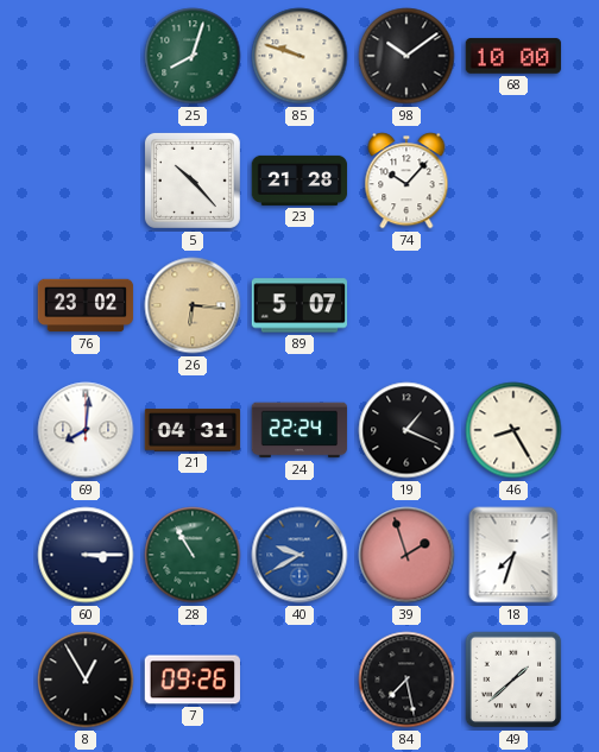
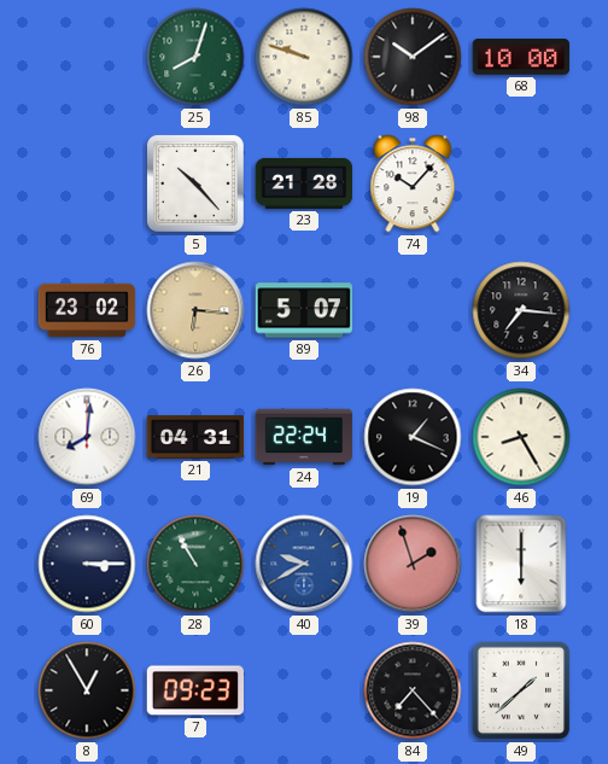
34: none -> 7:16
18: 7:33 -> 6:00
7: 09:26 -> 09:23
84: 7:28 -> 7:23
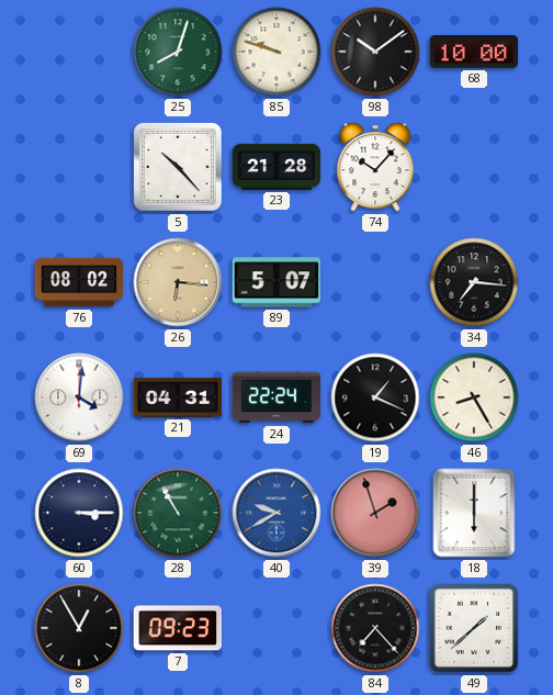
76: 23:02 -> 08:02
69: 8:01 -> 4:01
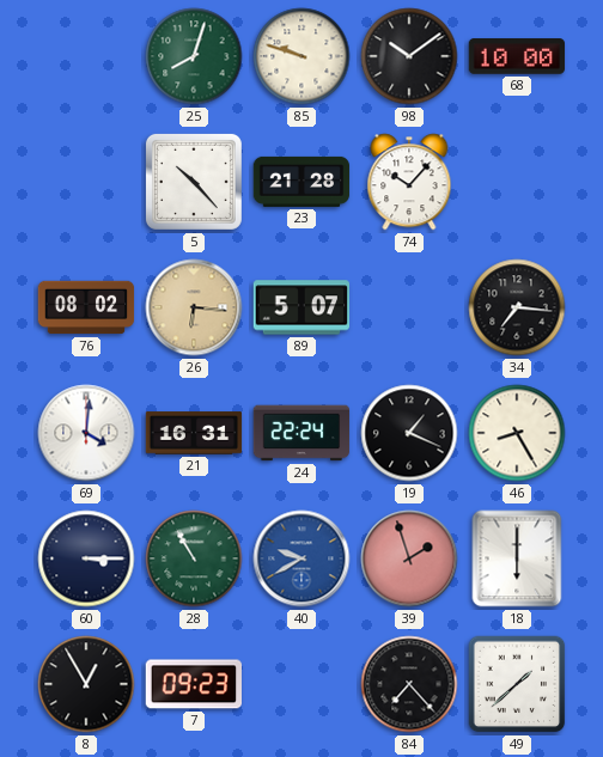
21: 04:31 -> 16:31
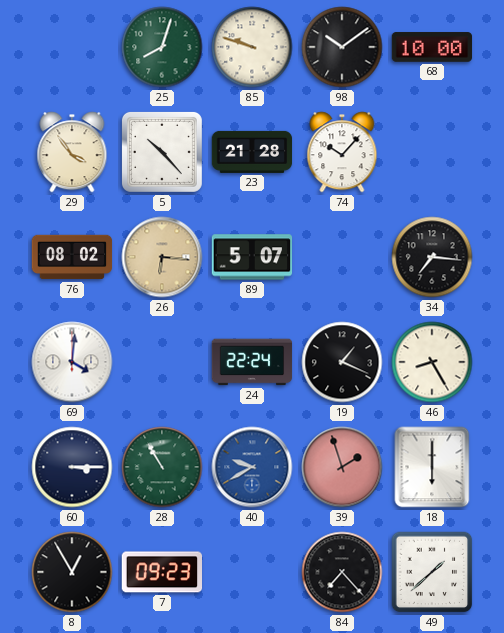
29: none -> 3:54
21: 16:31 -> none
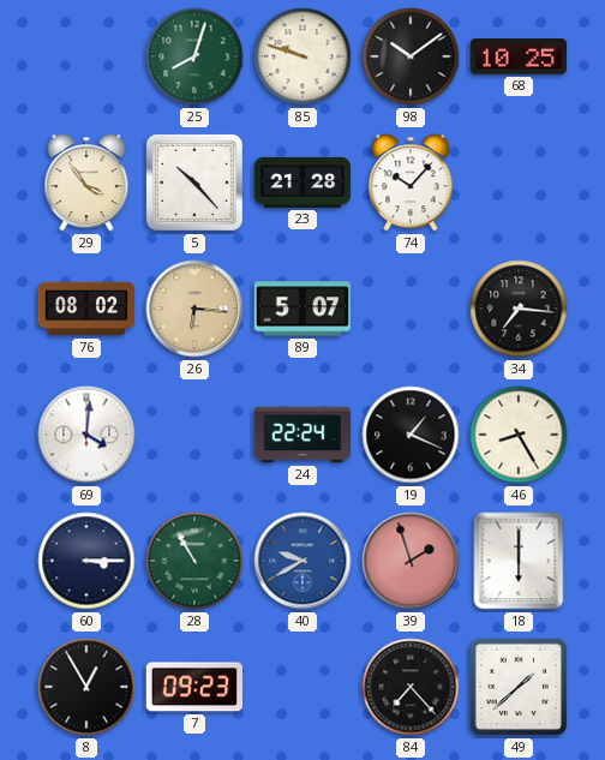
68: 10:00 -> 10:25
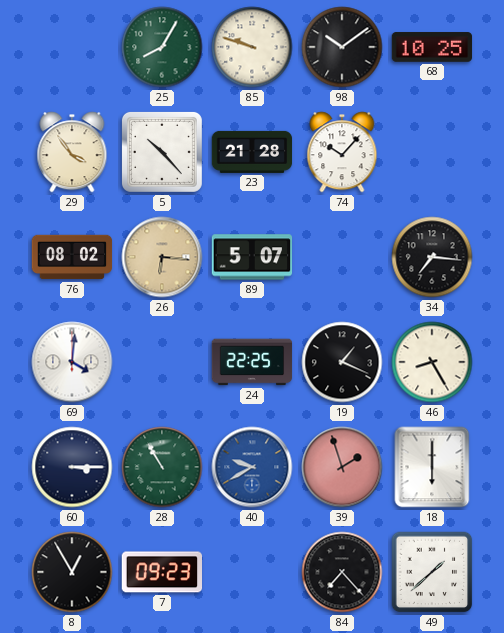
25: 8:03 -> 8:05
24: 22:24 -> 22:25
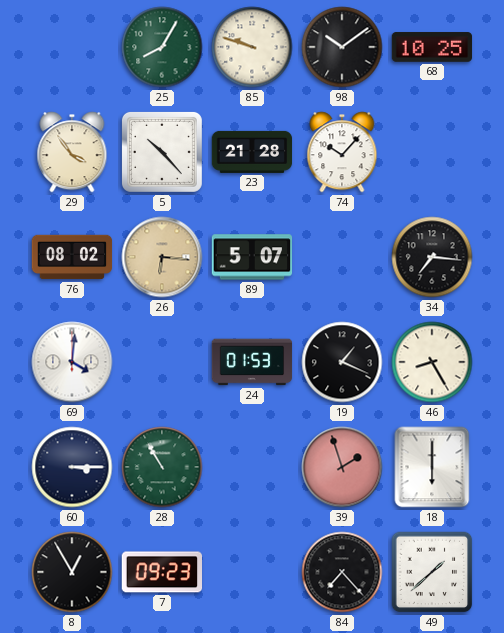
24: 22:25 -> 01:53
40: 9:40 -> none
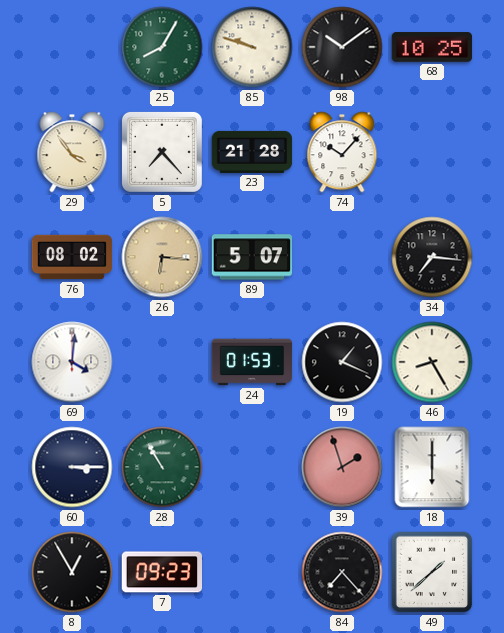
5: 10:23 -> 7:23
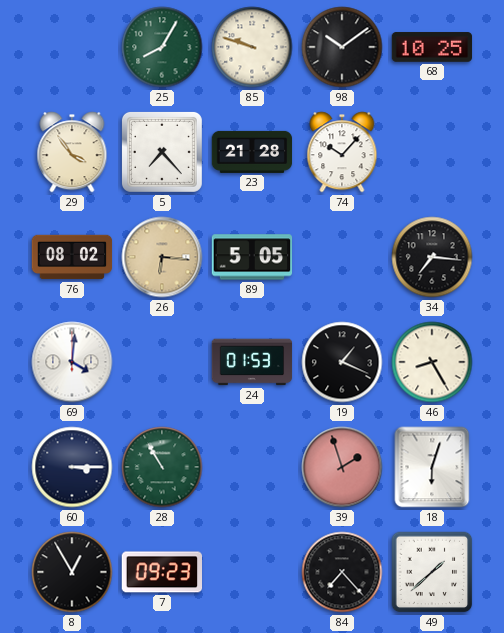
89: 5:07 -> 5:05
18: 6:00 -> 6:03
